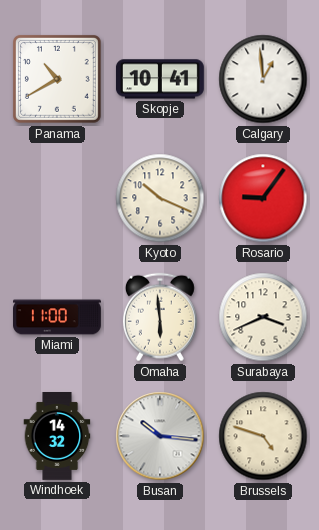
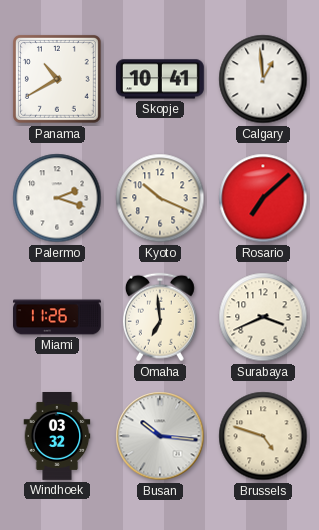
Palermo: none -> 2:18
Rosario: 9:06 -> 7:08
Miami: 11:00 -> 11:26
Omaha: 5:59 -> 6:59
Windhoek: 14:32 -> 03:32
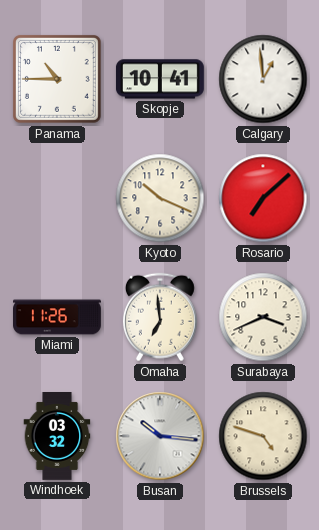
Panama: 10:40 -> 10:45
Palermo: 2:18 -> none
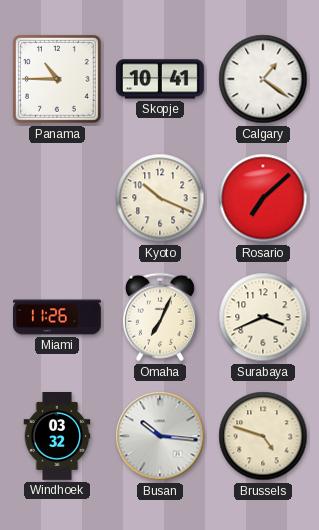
Calgary: 12:59 -> 1:21
Omaha: 6:59 -> 7:04
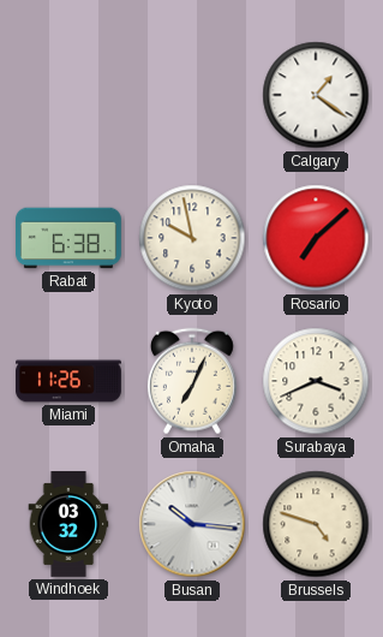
Panama: 10:45 -> none
Skopje: 10:41 -> none
Rabat: none -> 6:38
Kyoto: 10:19 -> 9:58
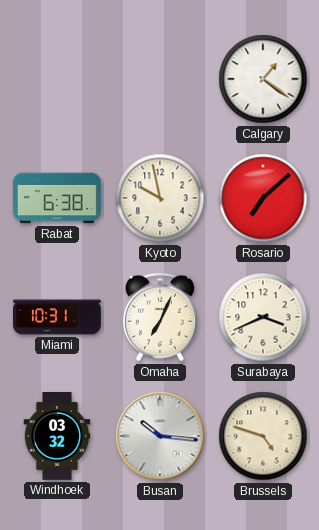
Miami: 11:26 -> 10:31
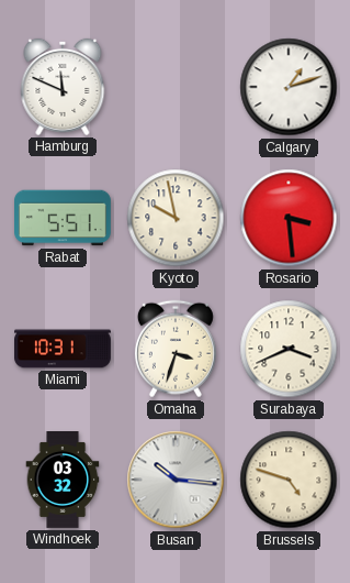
Hamburg: none -> 11:49
Calgary: 1:21 -> 1:12
Rabat: 6:38 -> 5:51
Rosario: 7:08 -> 3:29
Omaha: 7:04 -> 3:33
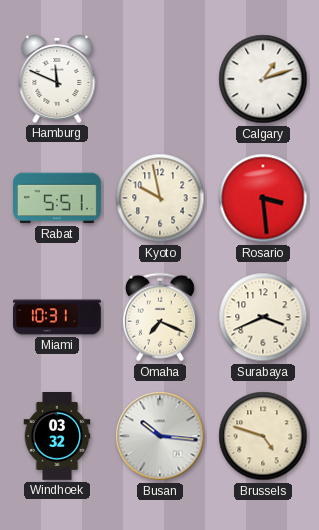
Omaha: 3:33 -> 7:19
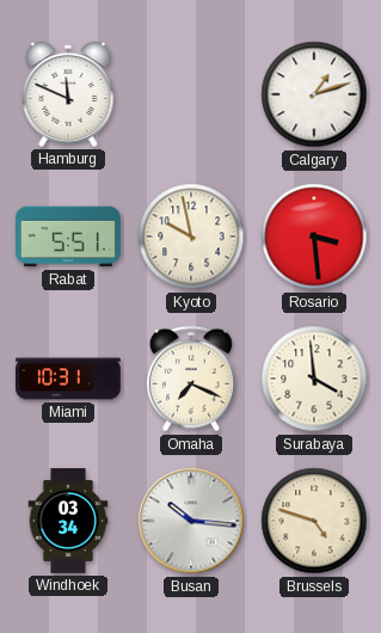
Surabaya: 3:41 -> 3:59
Windhoek: 03:32 -> 03:34
